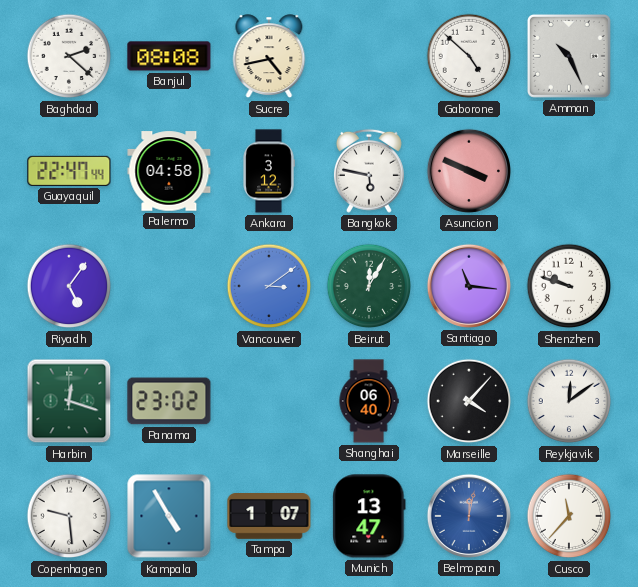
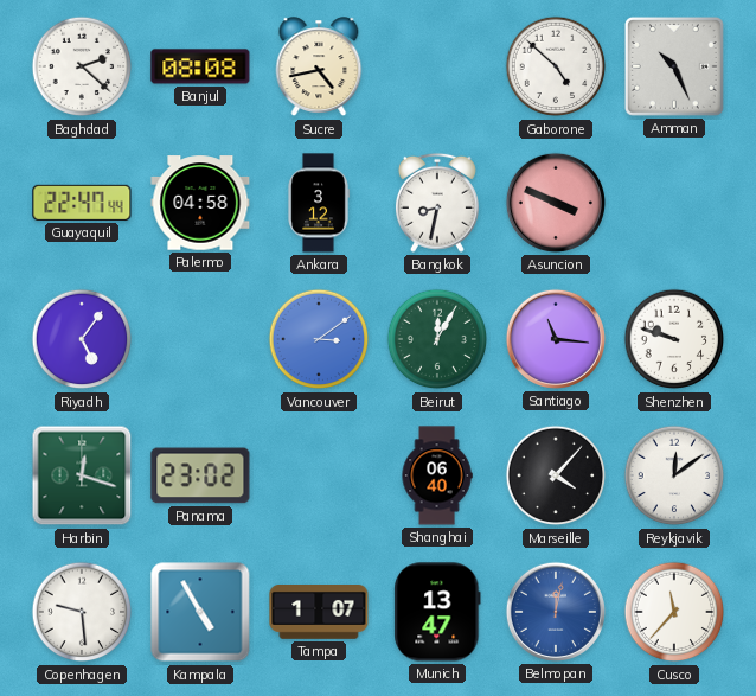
Bangkok: 5:47 -> 8:32
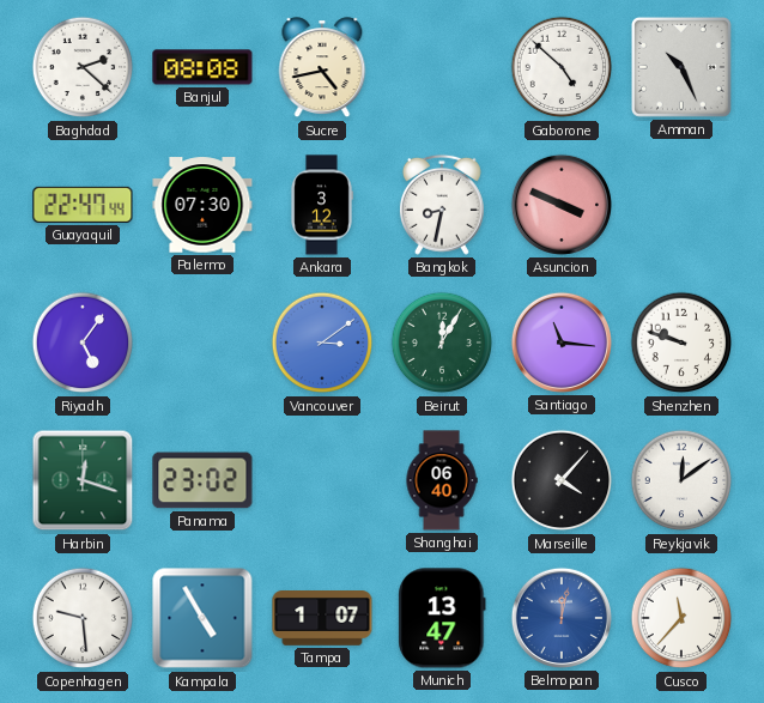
Palermo: 04:58 -> 07:30
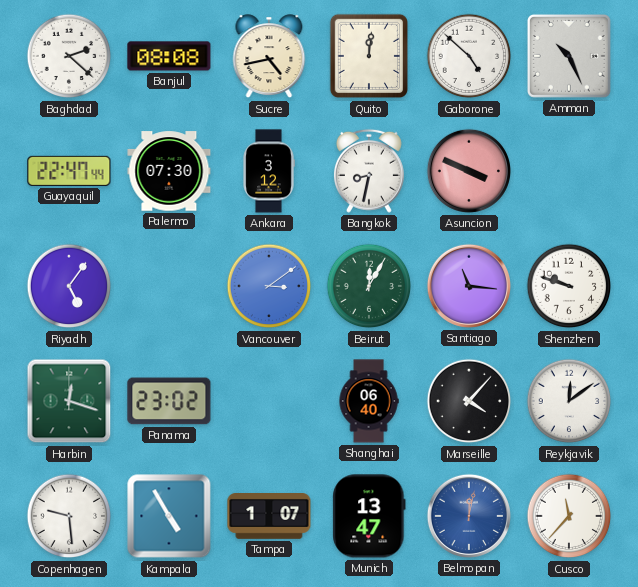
Quito: none -> 12:01
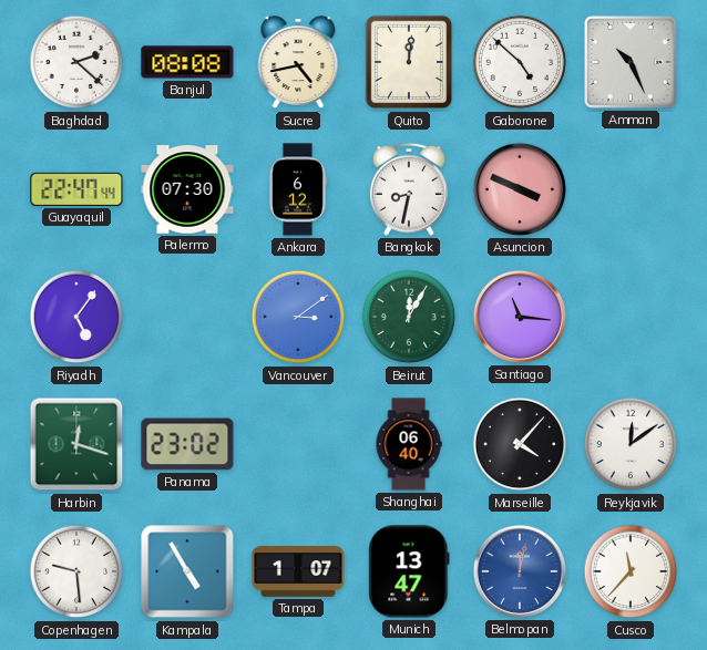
Ankara: 3:12 -> 6:12
Shenzhen: 9:48 -> none
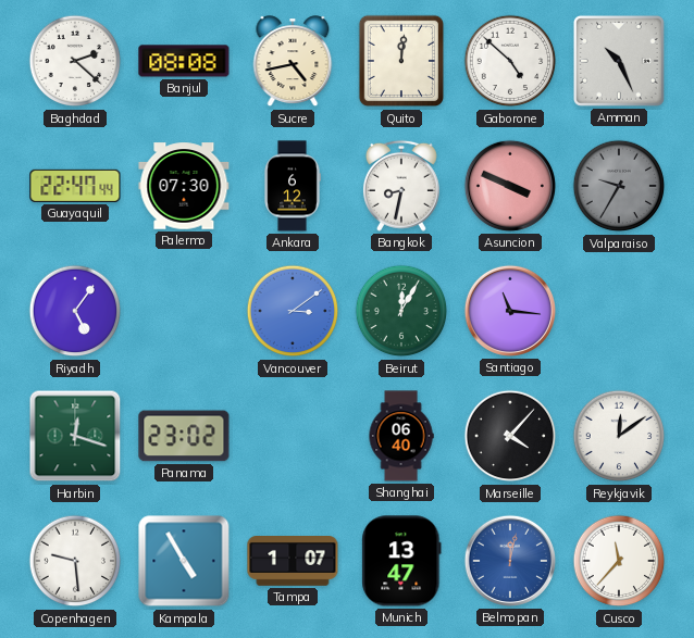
Valparaiso: none -> 9:35
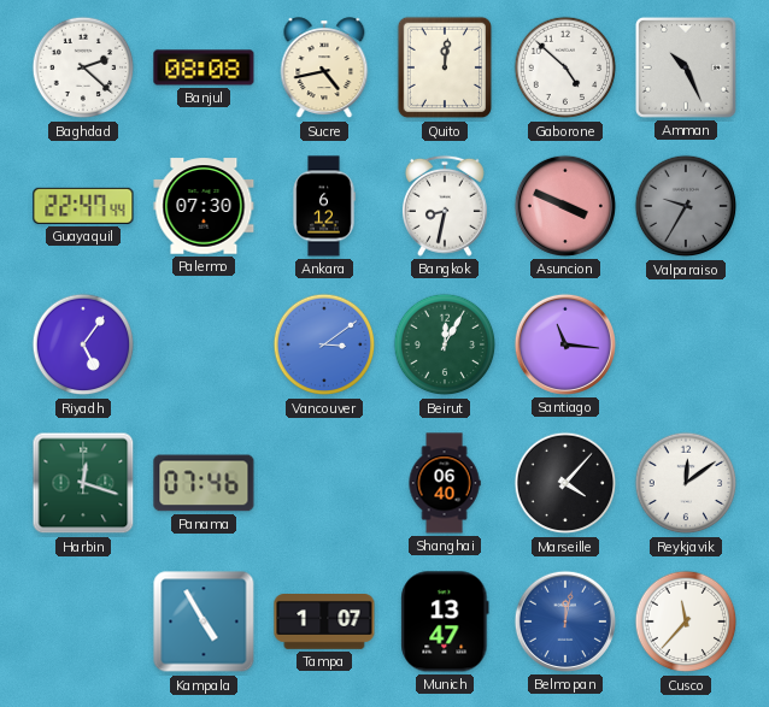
Panama: 23:02 -> 07:46
Copenhagen: 9:29 -> none
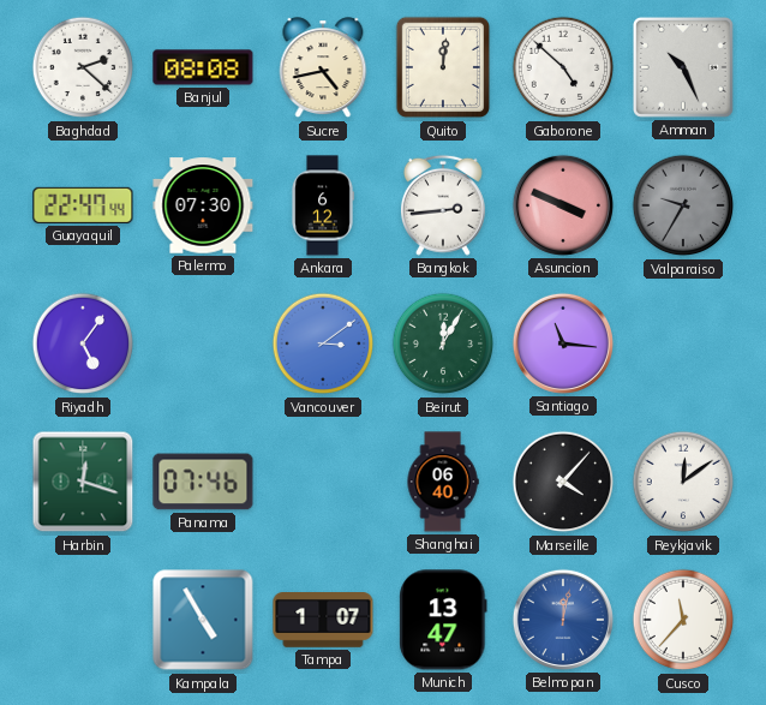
Bangkok: 8:32 -> 2:44
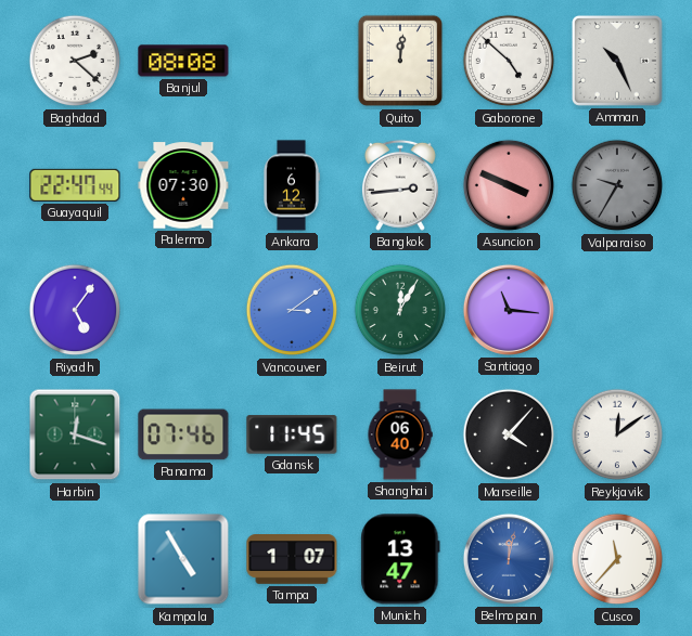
Sucre: 4:43 -> none
Gdansk: none -> 11:45
